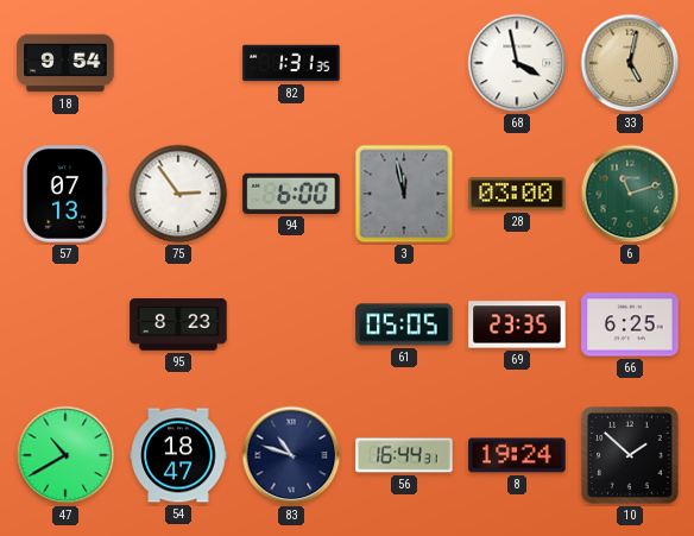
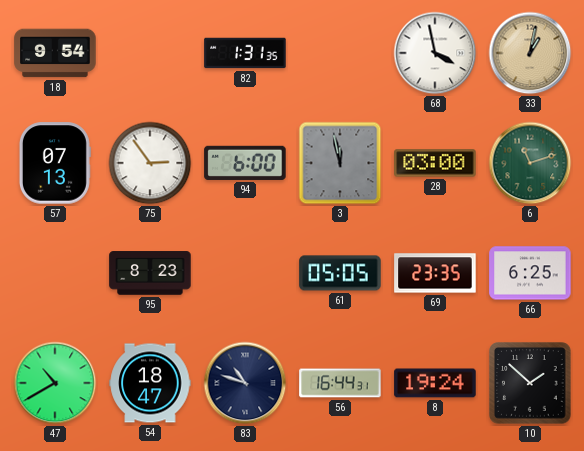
33: 5:02 -> 1:02
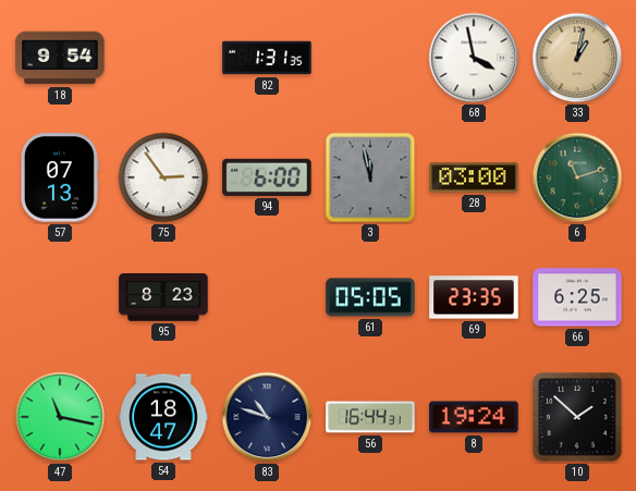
47: 10:40 -> 11:17
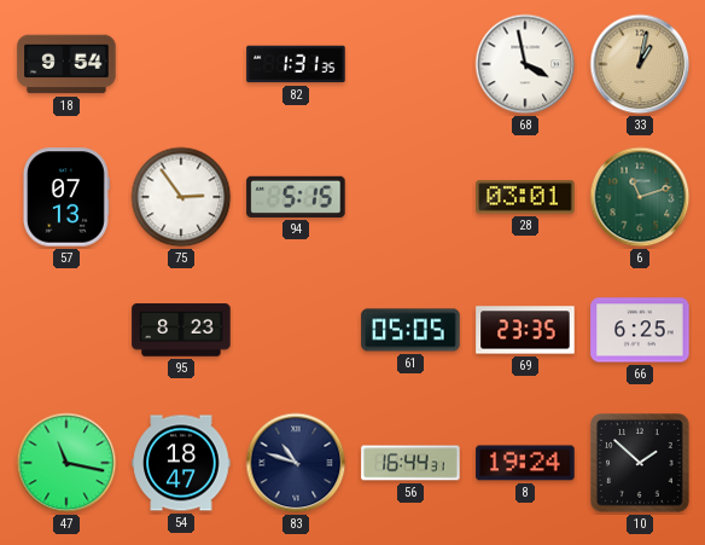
94: 6:00 -> 5:15
3: 11:58 -> none
28: 03:00 -> 03:01
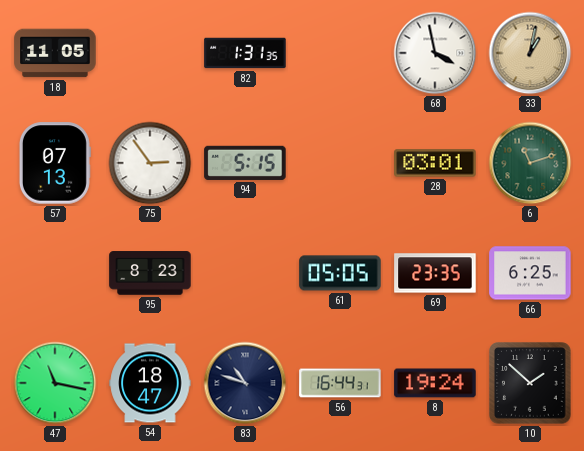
18: 9:54 -> 11:05
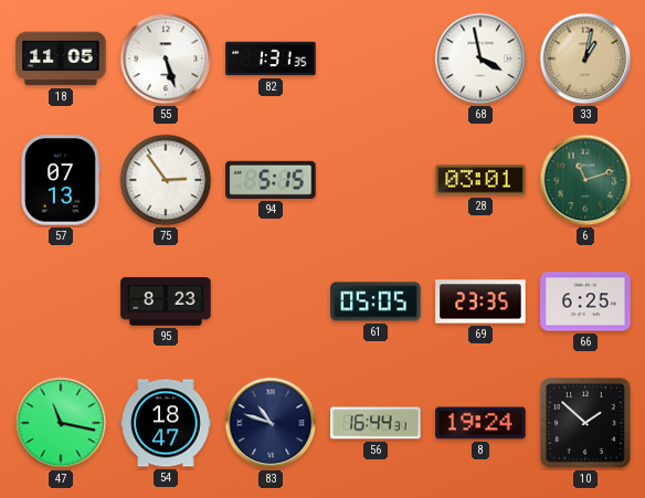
55: none -> 5:27
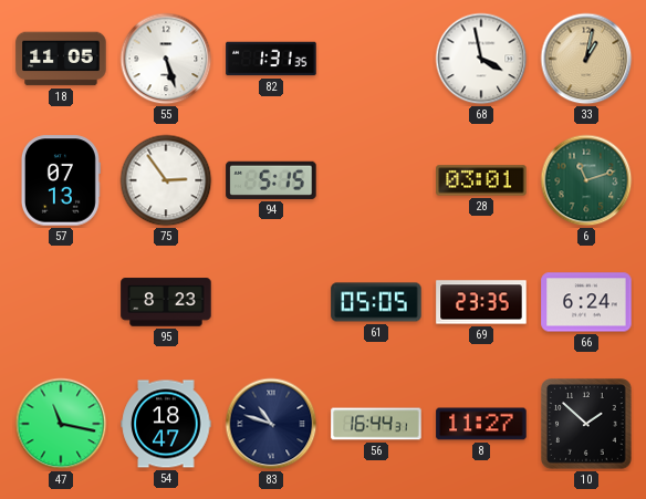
66: 6:25 -> 6:24
8: 19:24 -> 11:27
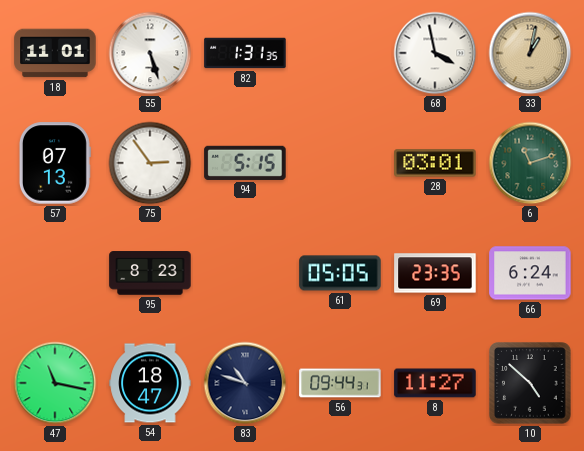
18: 11:05 -> 11:01
56: 16:44 -> 09:44
10: 1:52 -> 4:52
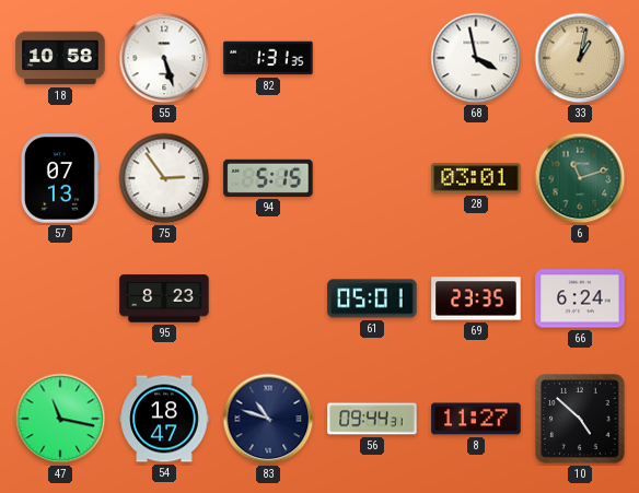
18: 11:01 -> 10:58
61: 05:05 -> 05:01
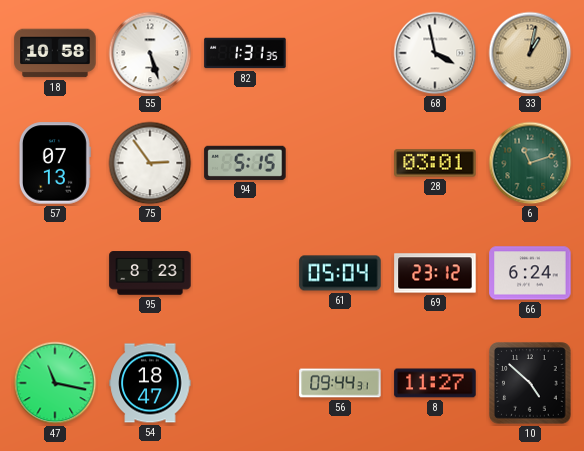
61: 05:01 -> 05:04
69: 23:35 -> 23:12
83: 10:48 -> none
